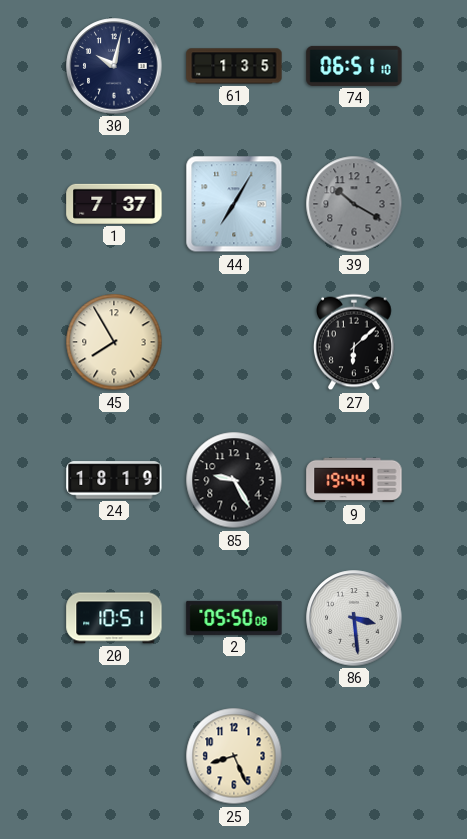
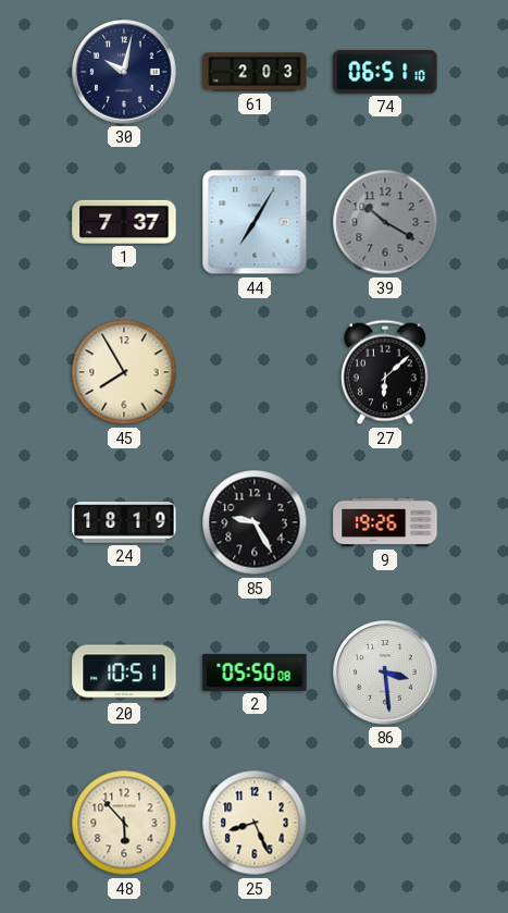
61: 1:35 -> 2:03
9: 19:44 -> 19:26
48: none -> 5:53
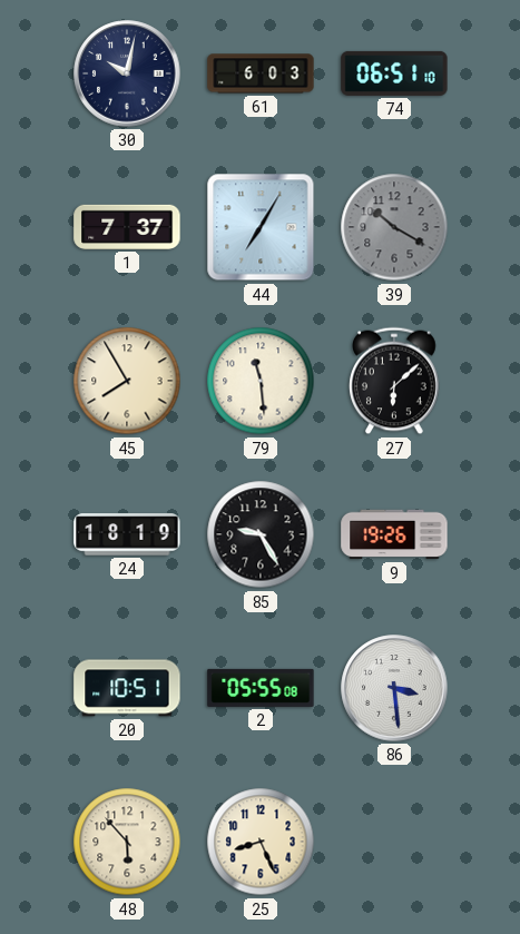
61: 2:03 -> 6:03
79: none -> 11:29
2: 05:50 -> 05:55
